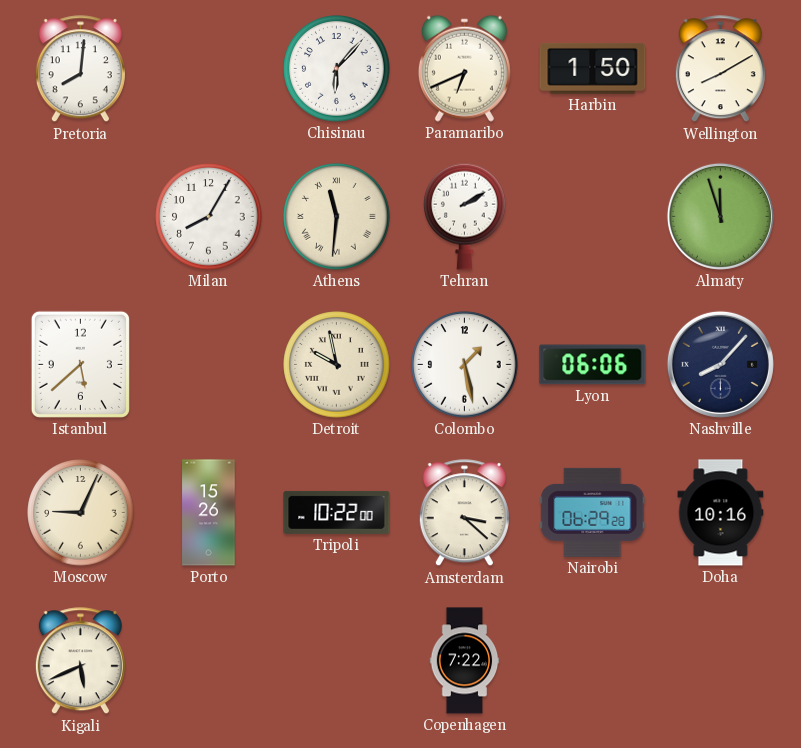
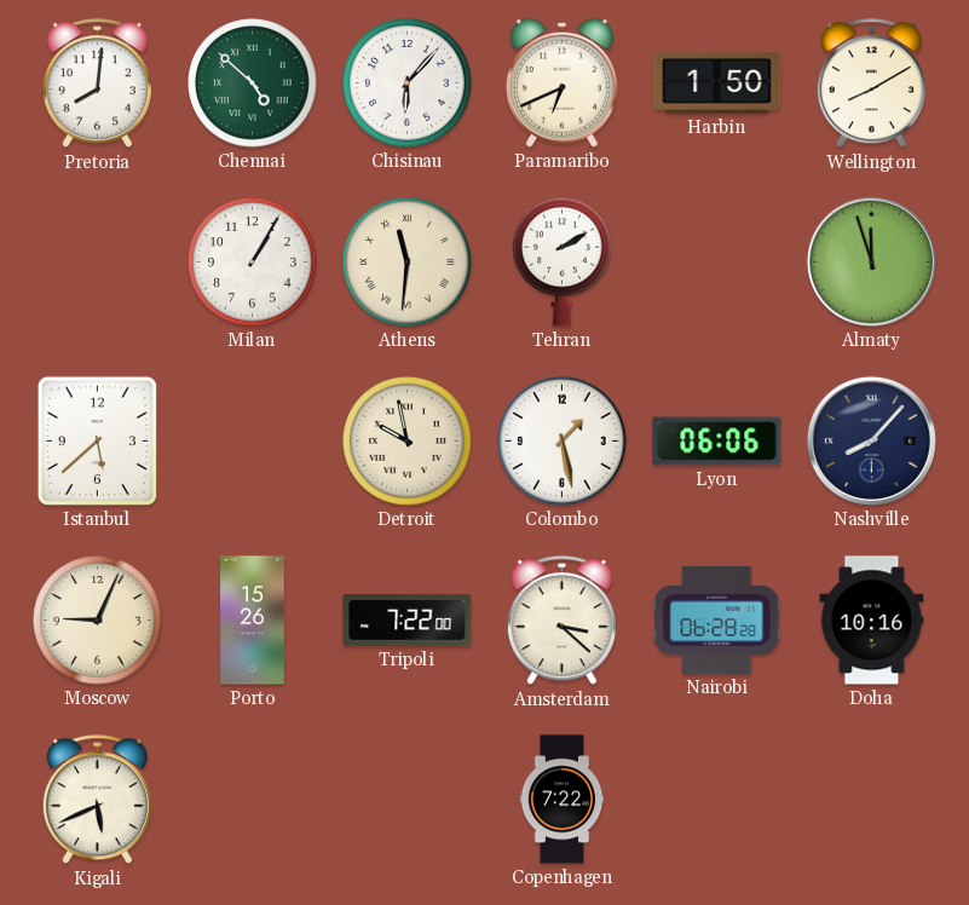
Chennai: none -> 4:52
Milan: 8:05 -> 1:05
Tripoli: 10:22 -> 7:22
Nairobi: 06:29 -> 06:28
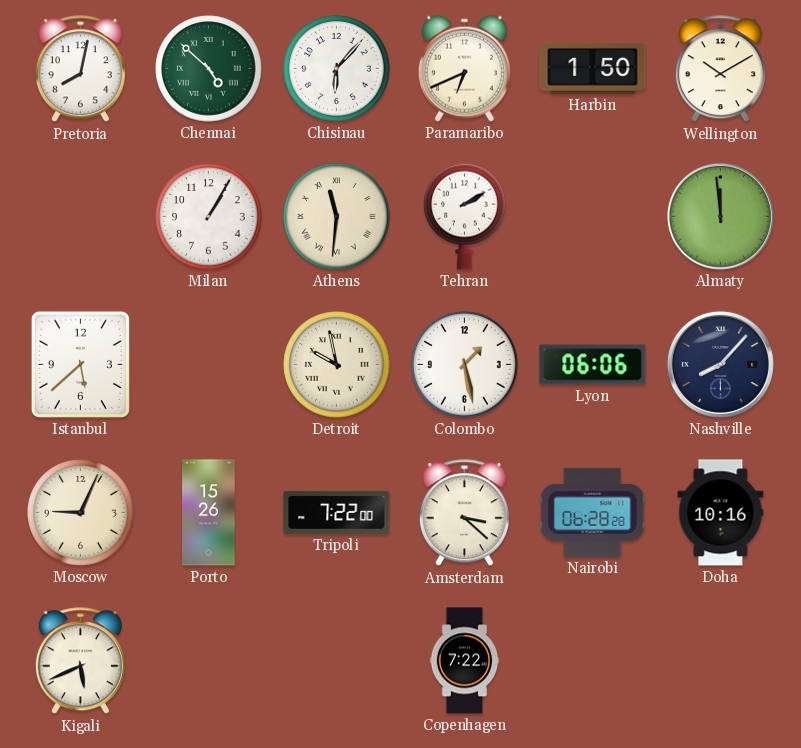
Pretoria: 8:01 -> 8:02
Wellington: 8:10 -> 10:10
Almaty: 11:57 -> 11:59
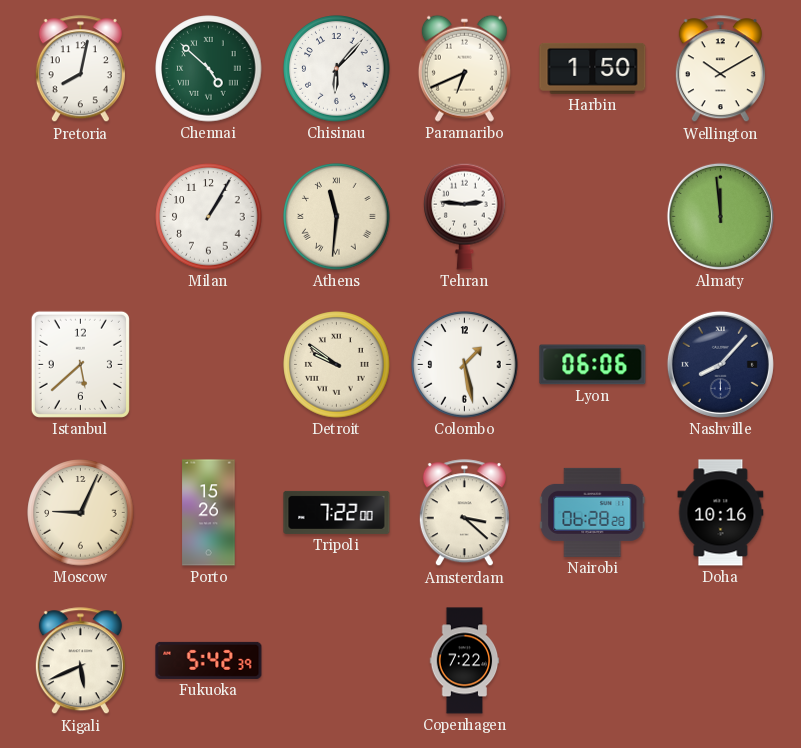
Tehran: 2:10 -> 2:46
Detroit: 9:58 -> 9:51
Fukuoka: none -> 5:42
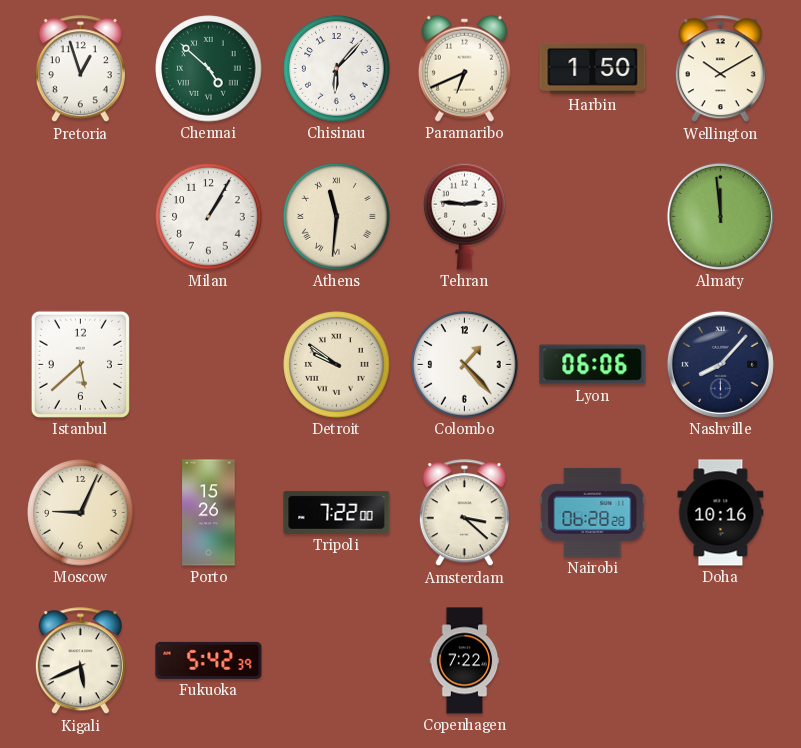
Pretoria: 8:02 -> 12:57
Colombo: 1:28 -> 1:23
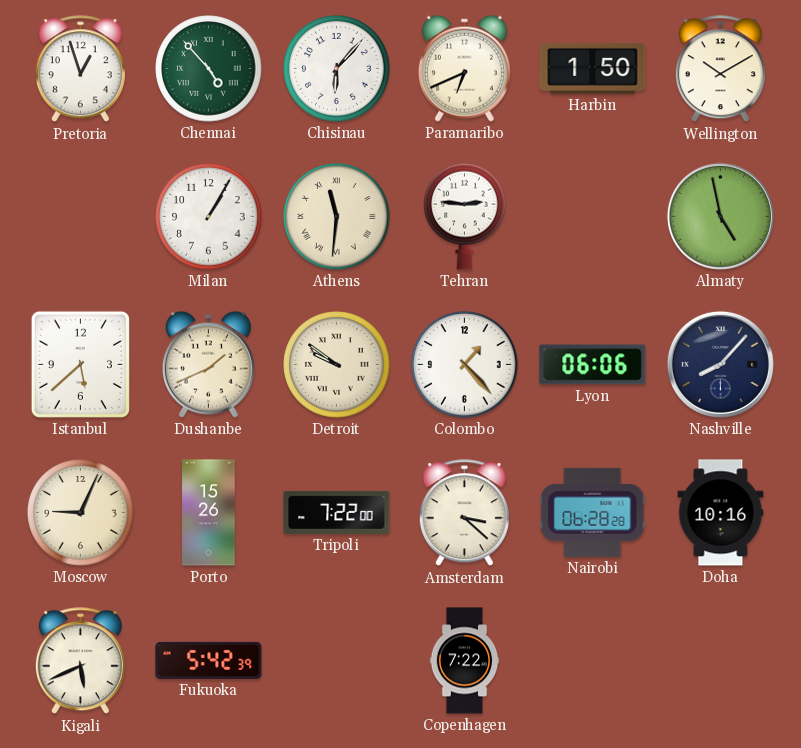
Chennai: 4:52 -> 4:53
Almaty: 11:59 -> 4:58
Dushanbe: none -> 1:41
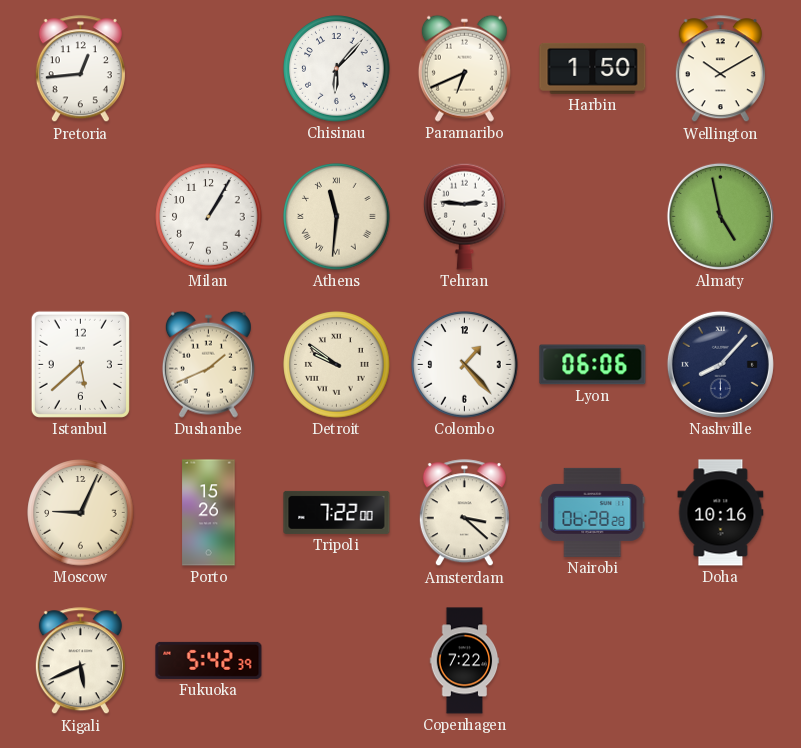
Pretoria: 12:57 -> 12:44
Chennai: 4:53 -> none
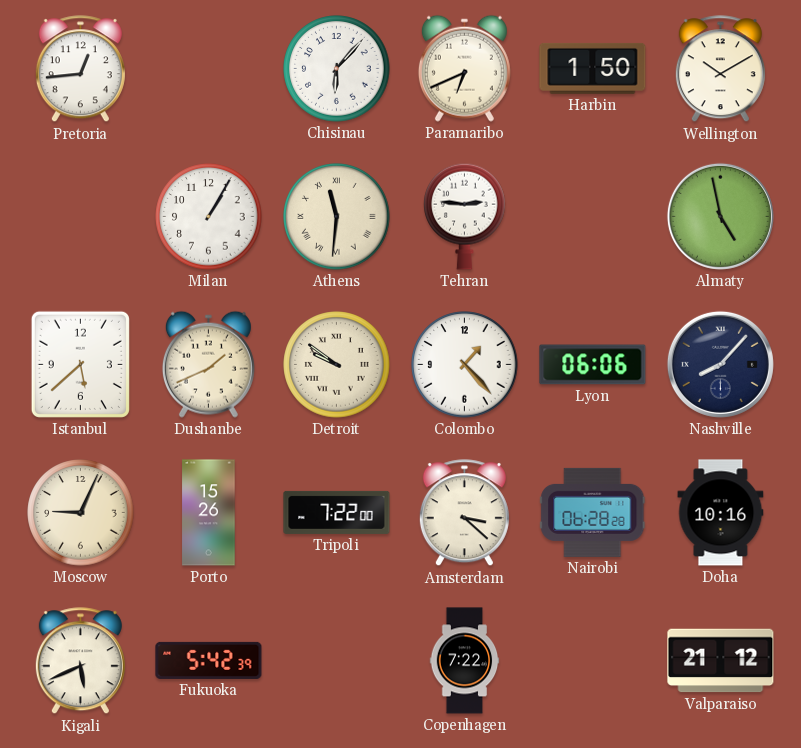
Valparaiso: none -> 21:12
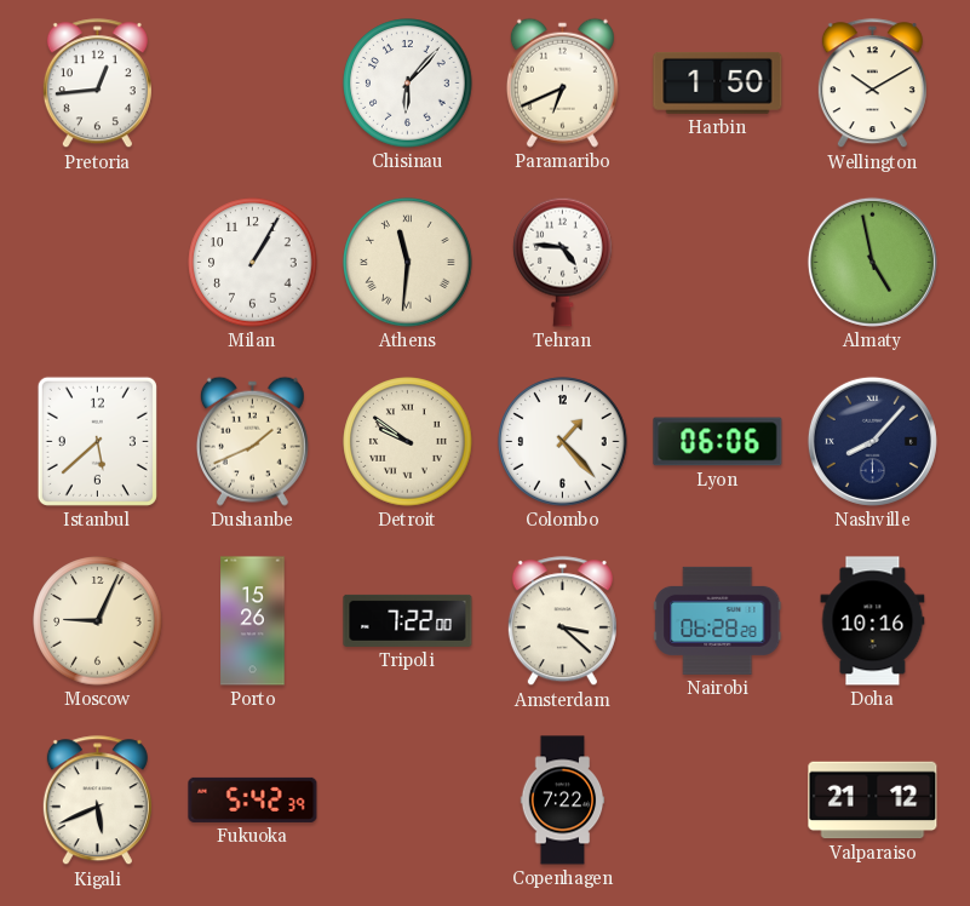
Tehran: 2:46 -> 4:46
